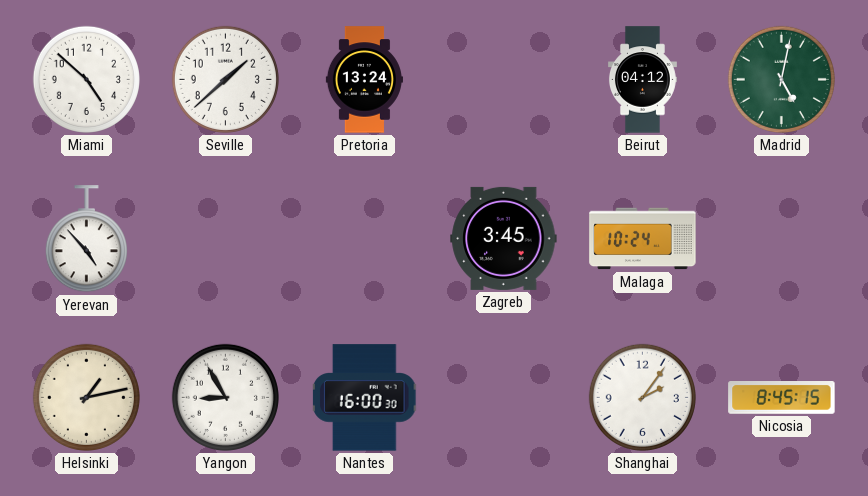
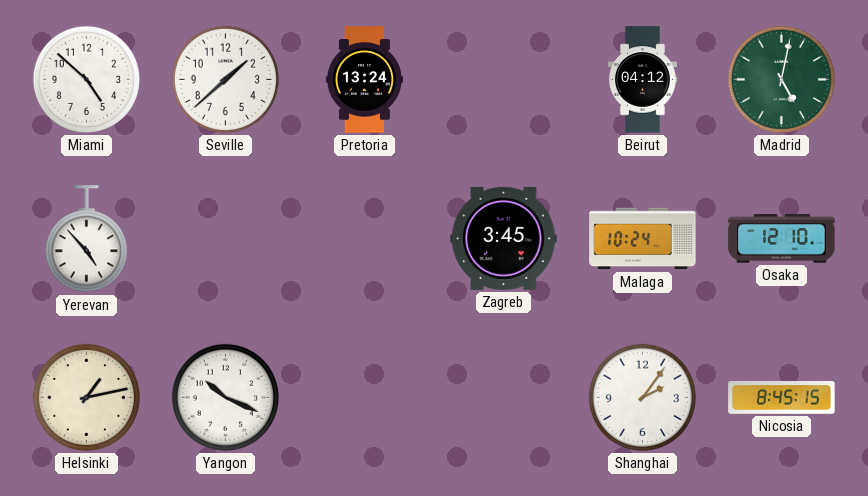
Osaka: none -> 12:10
Yangon: 8:55 -> 10:19
Nantes: 16:00 -> none
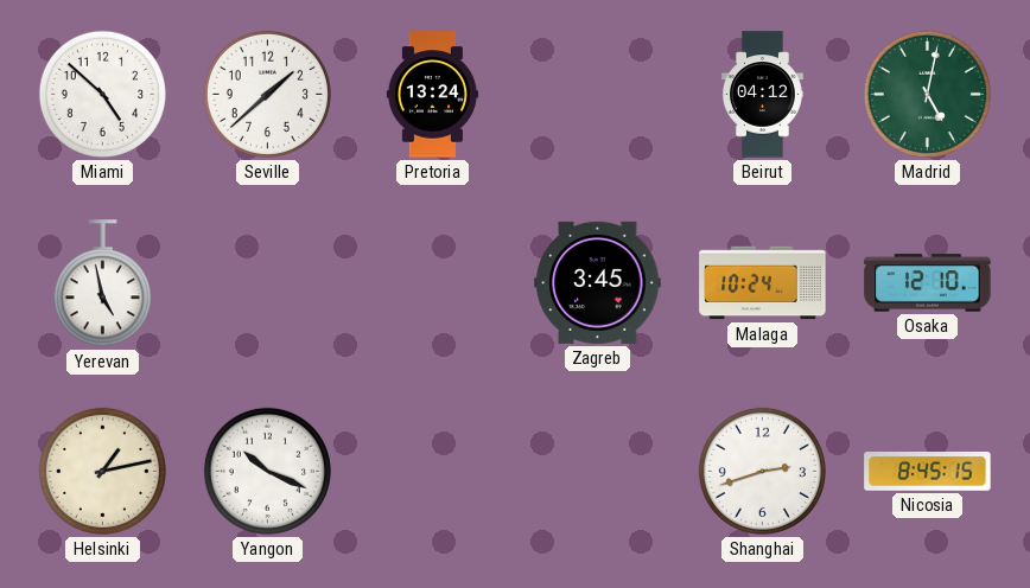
Yerevan: 4:53 -> 4:58
Shanghai: 2:06 -> 2:42
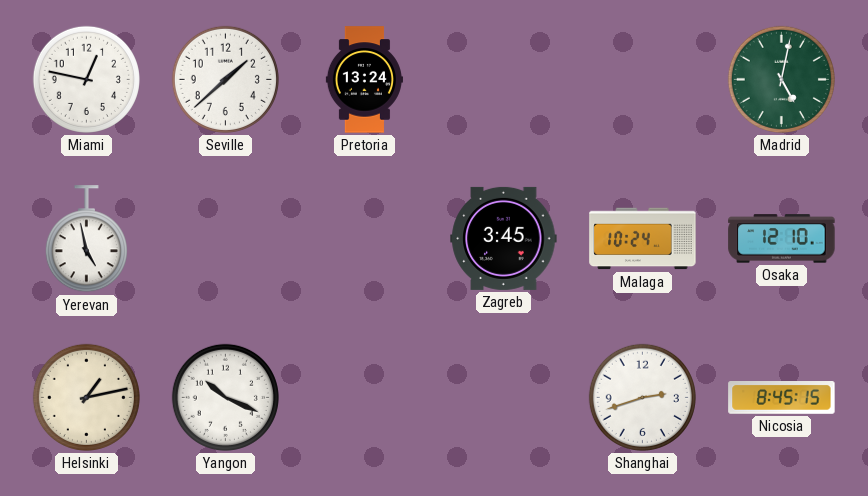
Miami: 4:52 -> 12:47
Beirut: 04:12 -> none
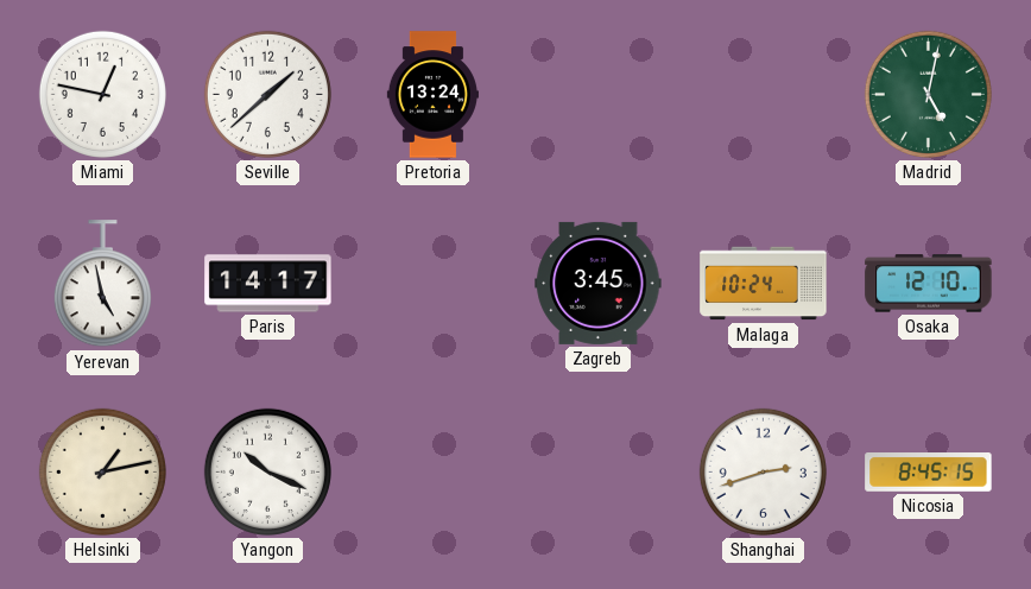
Paris: none -> 14:17
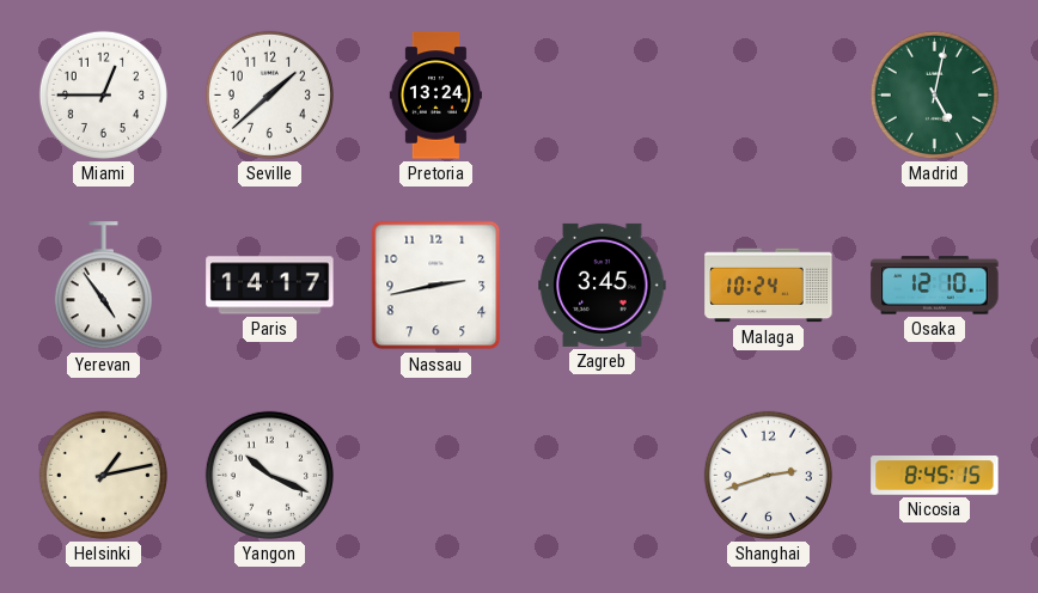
Miami: 12:47 -> 12:45
Yerevan: 4:58 -> 4:54
Nassau: none -> 2:43
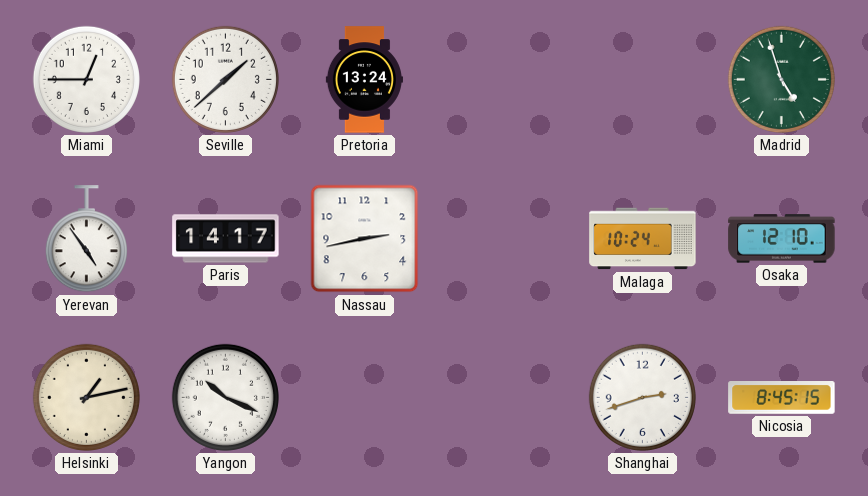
Madrid: 5:02 -> 4:57
Zagreb: 3:45 -> none
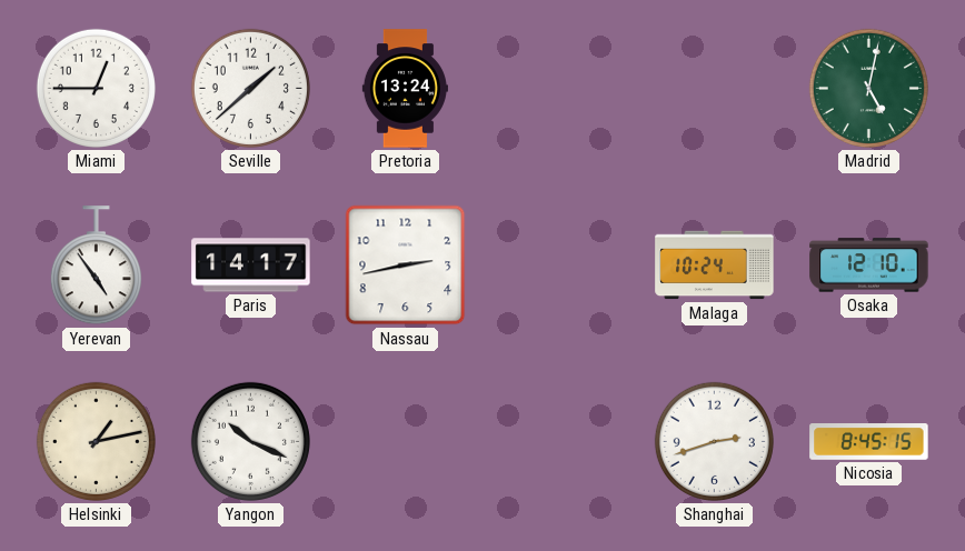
Madrid: 4:57 -> 5:02
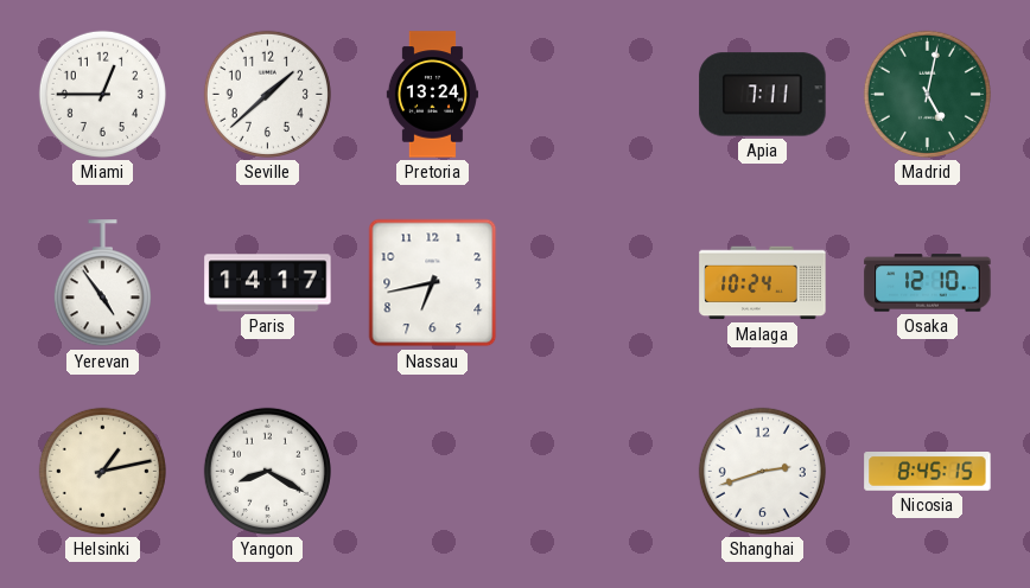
Apia: none -> 7:11
Nassau: 2:43 -> 6:43
Yangon: 10:19 -> 8:20
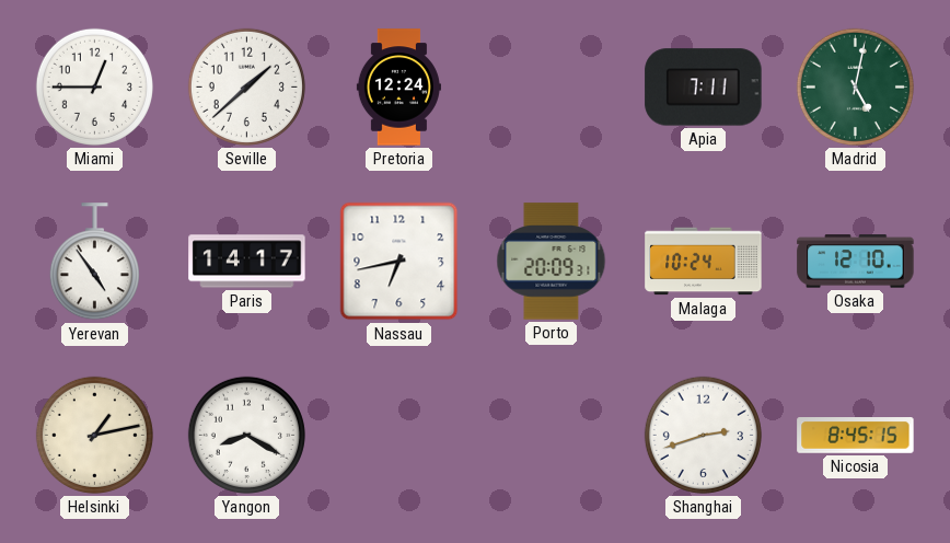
Pretoria: 13:24 -> 12:24
Porto: none -> 20:09
